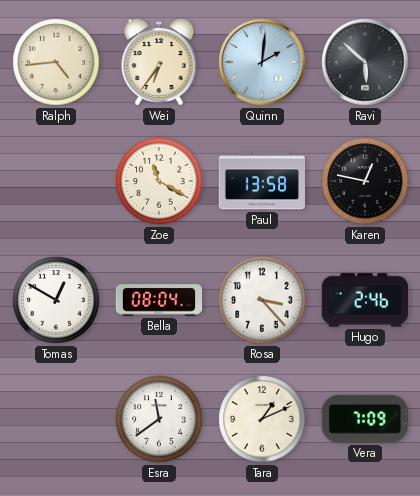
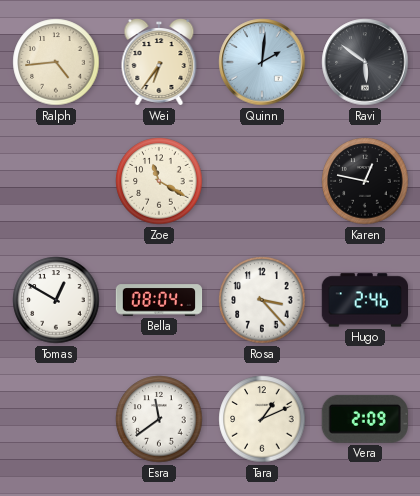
Ravi: 5:52 -> 5:51
Paul: 13:58 -> none
Vera: 7:09 -> 2:09
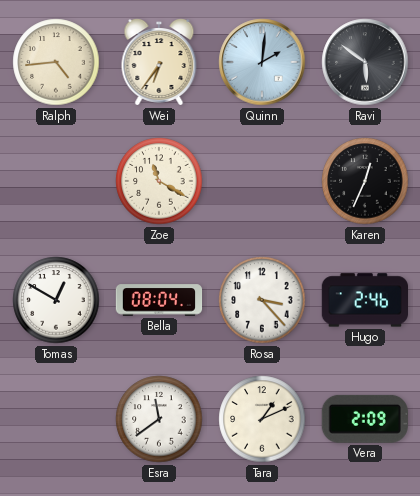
Karen: 12:47 -> 12:34
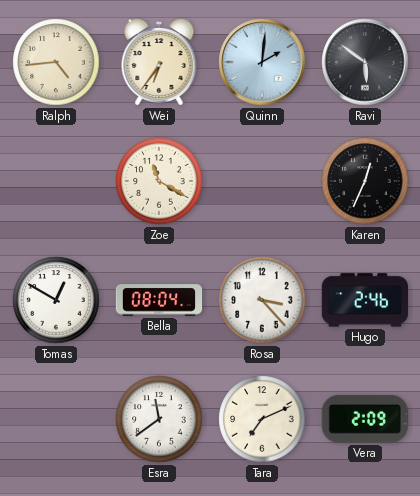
Tara: 1:11 -> 7:11
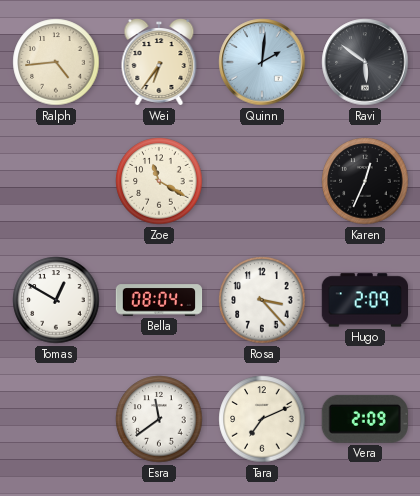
Hugo: 2:46 -> 2:09
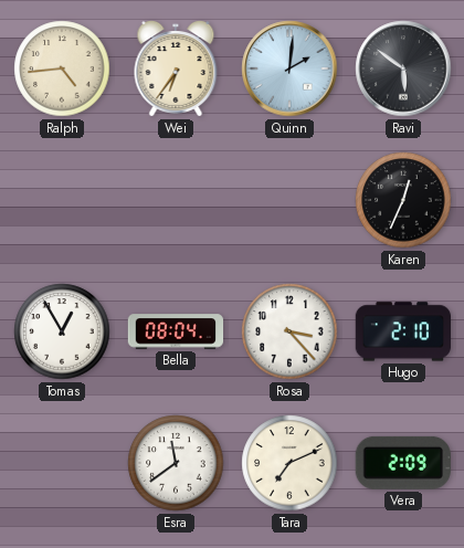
Zoe: 11:20 -> none
Tomas: 12:50 -> 12:55
Hugo: 2:09 -> 2:10
